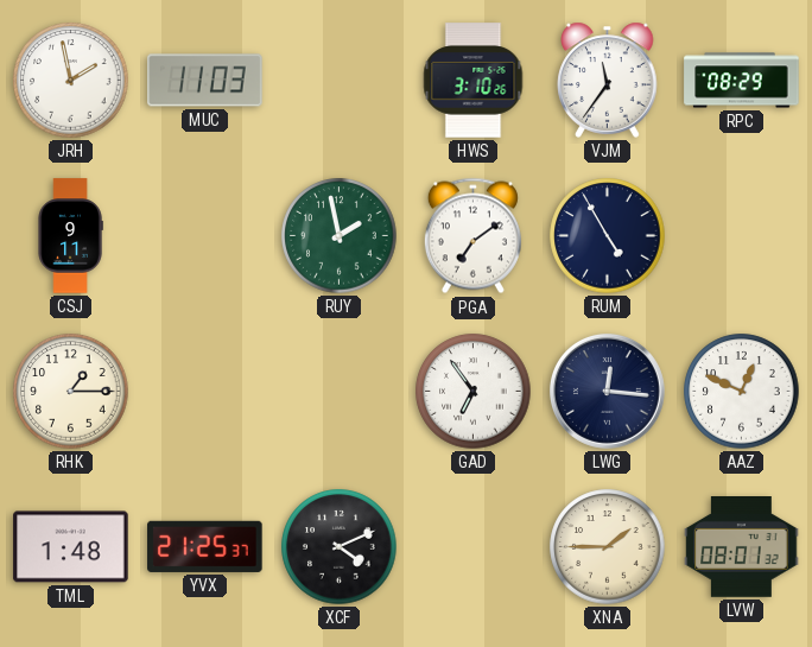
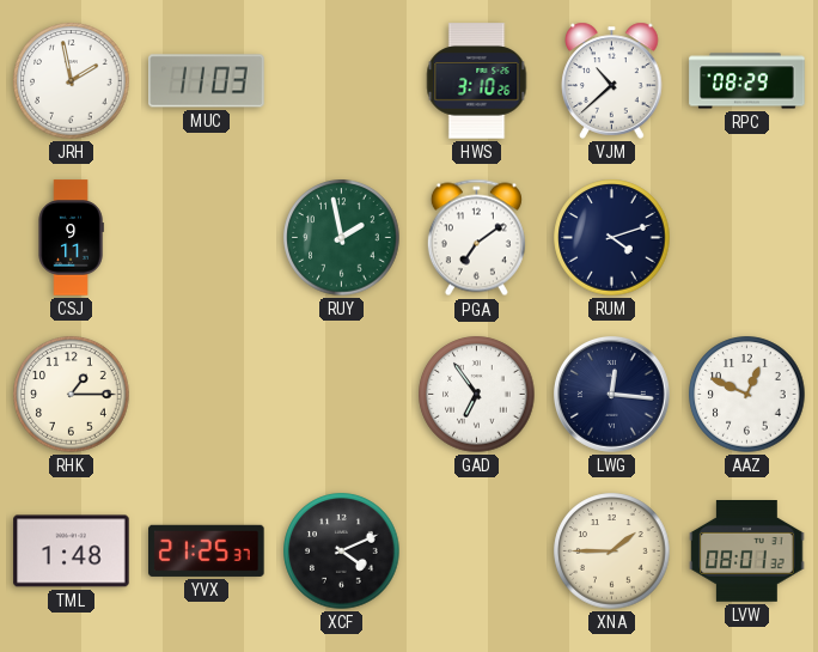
VJM: 11:36 -> 10:38
RUM: 4:55 -> 4:12
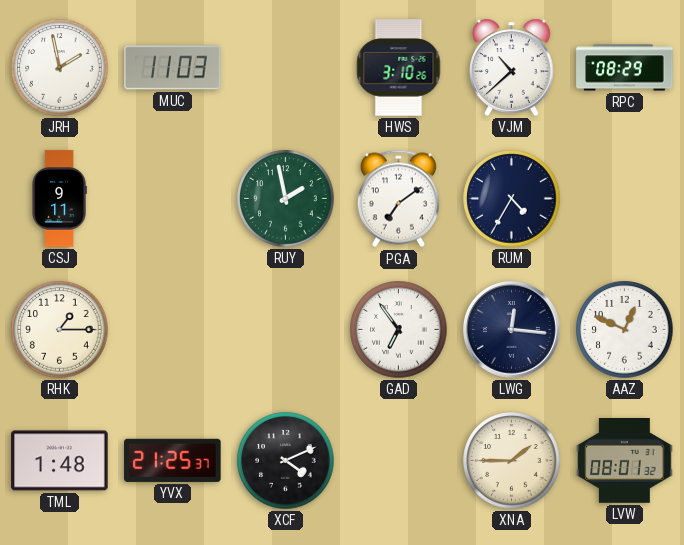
RUM: 4:12 -> 4:35
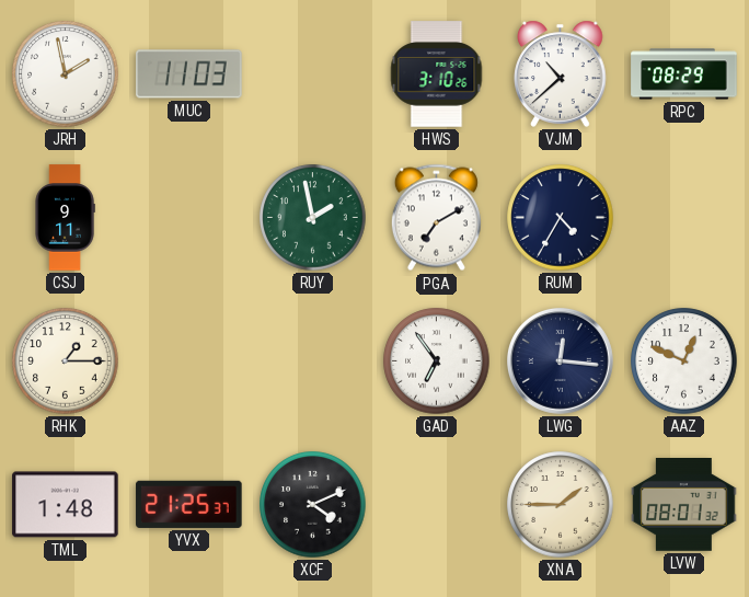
PGA: 7:09 -> 7:10
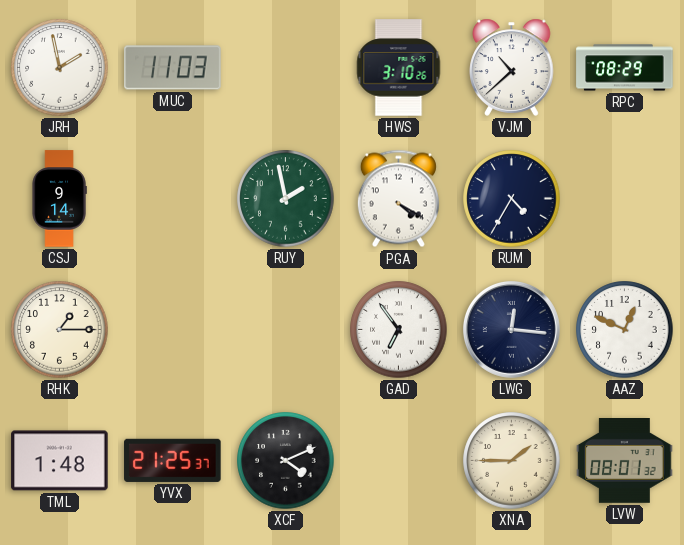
CSJ: 9:11 -> 9:14
PGA: 7:10 -> 4:20
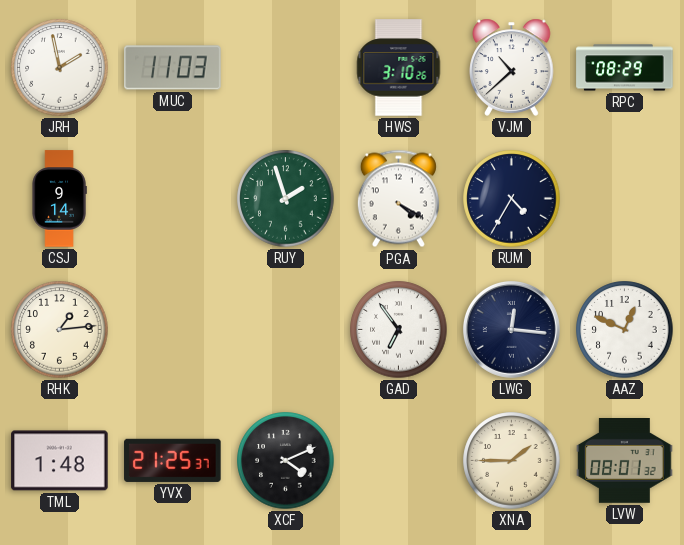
RUY: 1:58 -> 1:57
RHK: 1:15 -> 1:14
